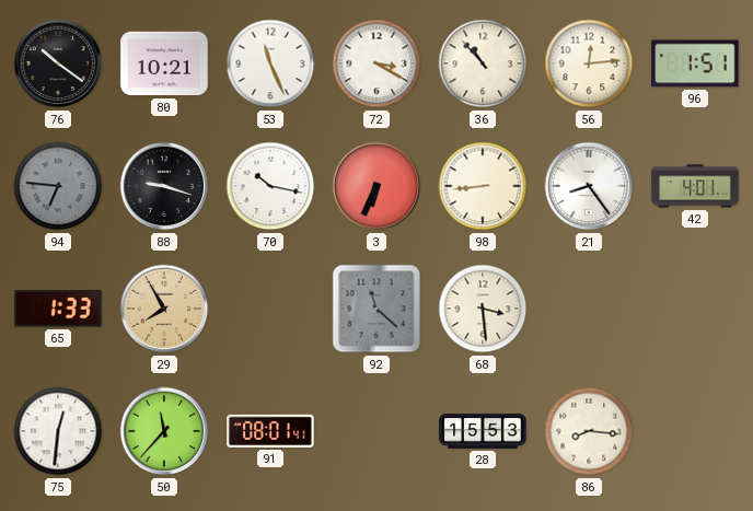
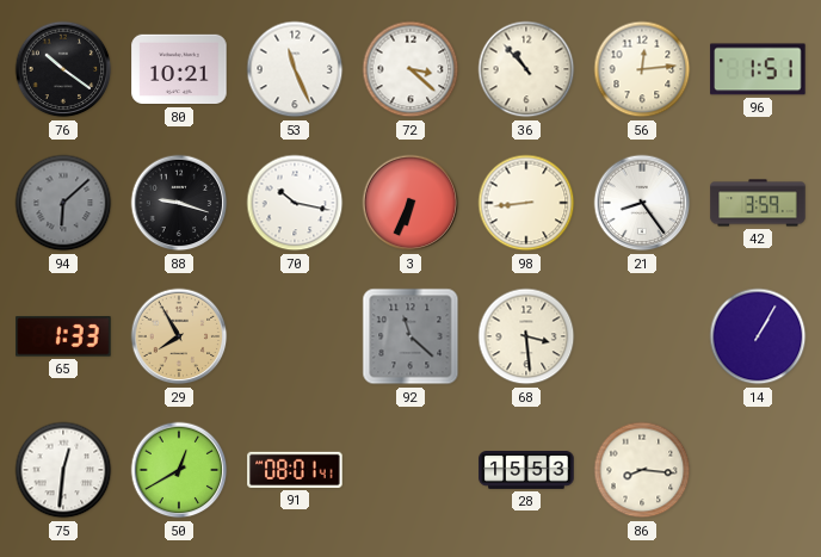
72: 3:20 -> 3:22
94: 6:46 -> 6:08
42: 4:01 -> 3:59
14: none -> 1:05
50: 11:37 -> 12:40
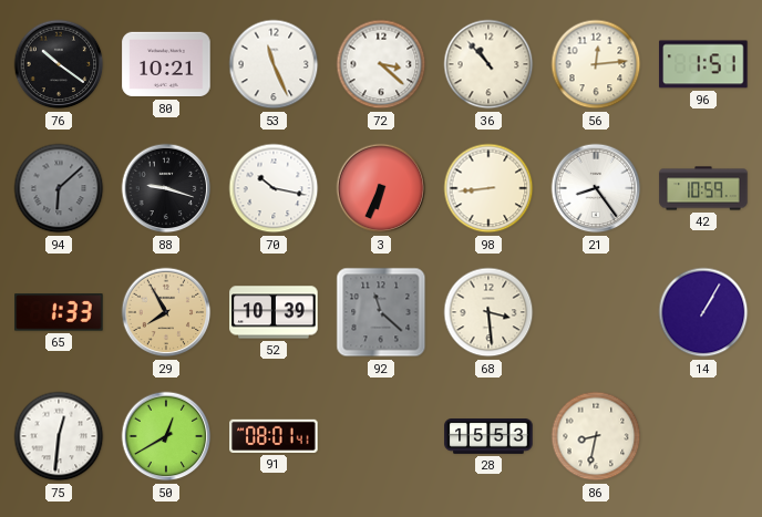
42: 3:59 -> 10:59
52: none -> 10:39
86: 8:16 -> 8:32
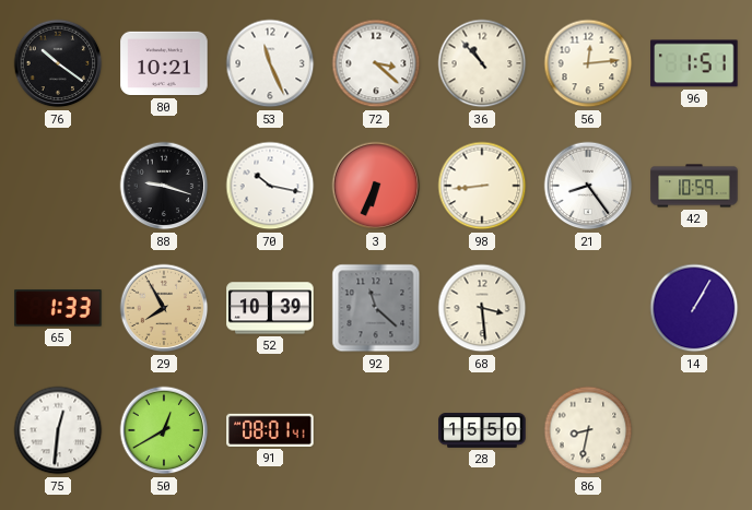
94: 6:08 -> none
28: 15:53 -> 15:50
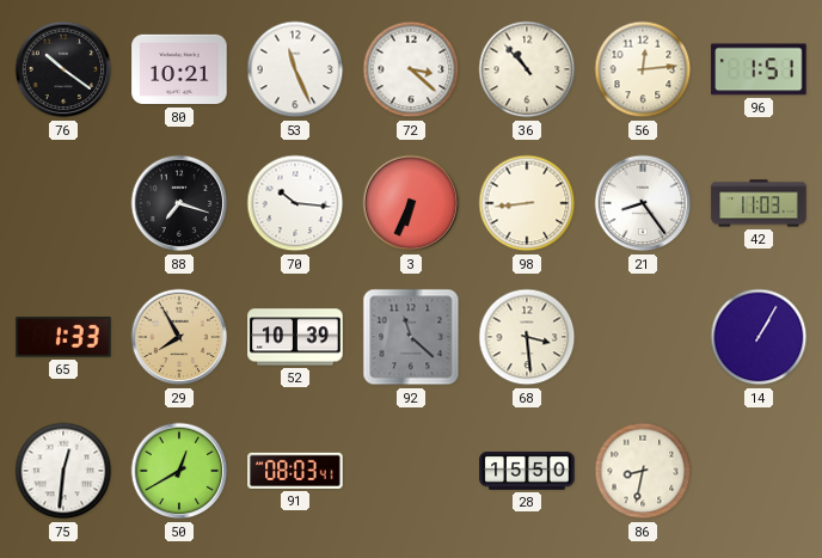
88: 9:18 -> 7:18
70: 10:17 -> 10:16
42: 10:59 -> 11:03
91: 08:01 -> 08:03
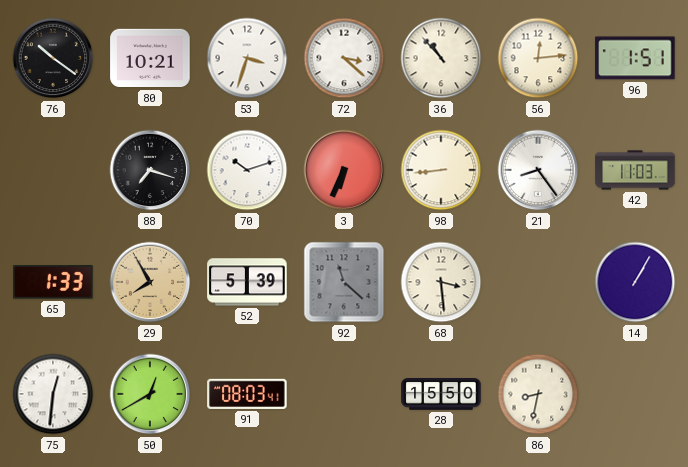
53: 11:26 -> 3:33
70: 10:16 -> 10:12
52: 10:39 -> 5:39
